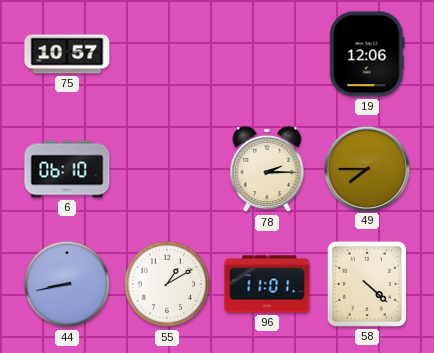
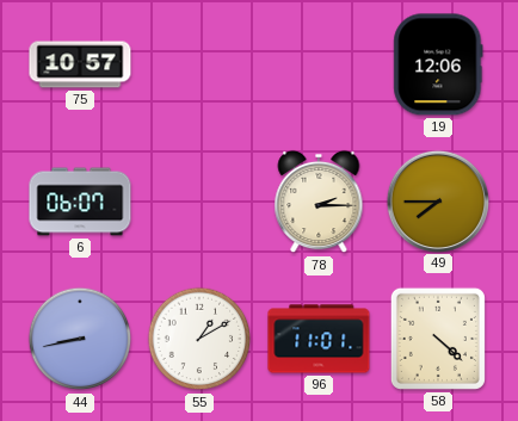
6: 06:10 -> 06:07
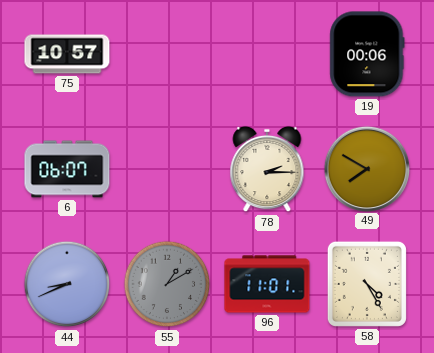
19: 12:06 -> 00:06
49: 7:45 -> 7:50
44: 8:43 -> 8:41
55 dial: white -> grey
58: 4:22 -> 4:25
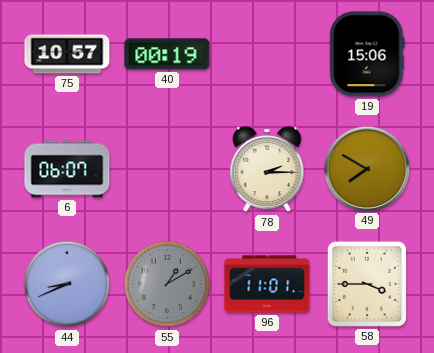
40: none -> 00:19
19: 00:06 -> 15:06
58: 4:25 -> 3:45
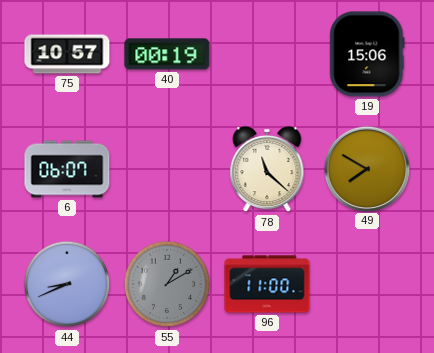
78: 2:15 -> 11:22
96: 11:01 -> 11:00
58: 3:45 -> none
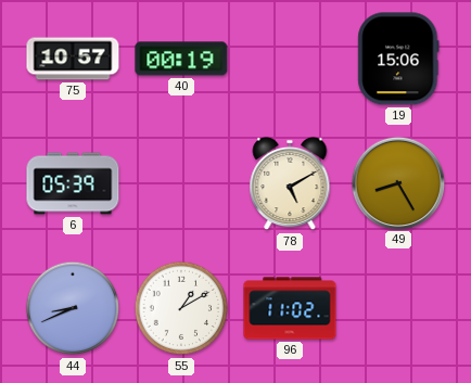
6: 06:07 -> 05:39
78: 11:22 -> 5:10
49: 7:50 -> 8:25
55 dial: grey -> white
96: 11:00 -> 11:02
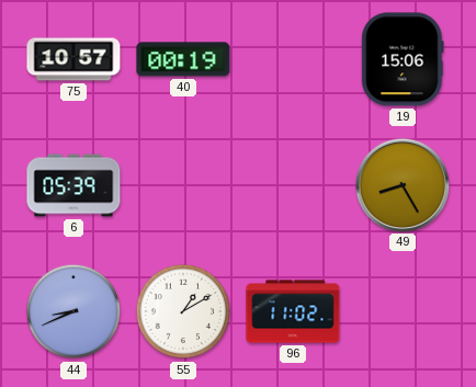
78: 5:10 -> none
